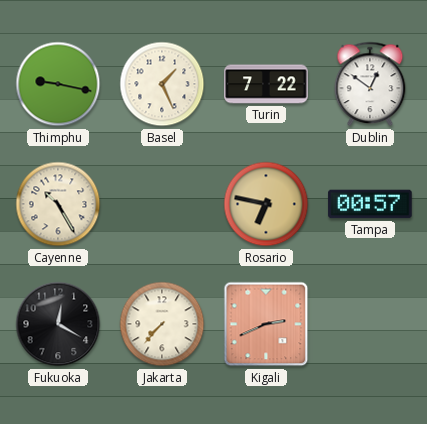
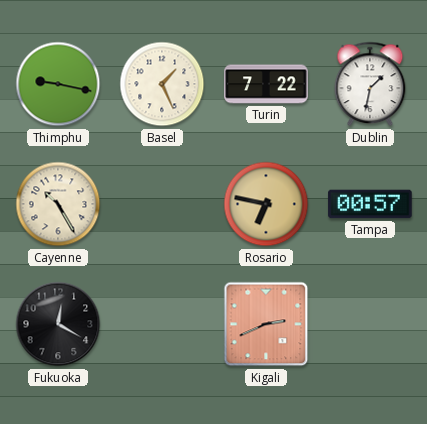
Dublin: 12:51 -> 1:32
Jakarta: 7:37 -> none
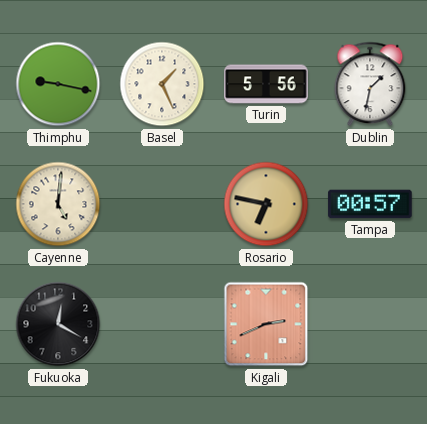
Turin: 7:22 -> 5:56
Cayenne: 10:25 -> 5:01
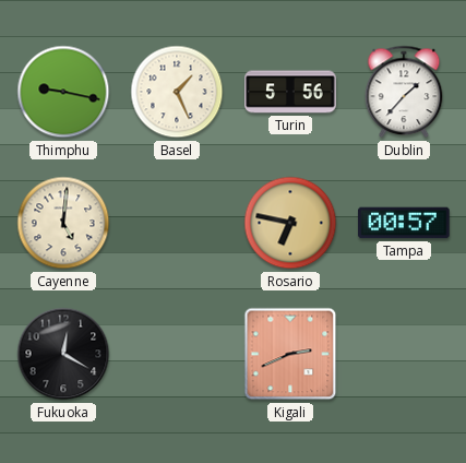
Dublin: 1:32 -> 1:37
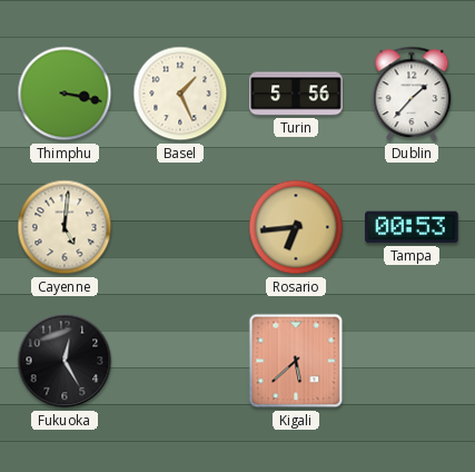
Thimphu: 9:17 -> 3:17
Rosario: 6:47 -> 6:44
Tampa: 00:57 -> 00:53
Fukuoka: 12:20 -> 12:25
Kigali: 2:41 -> 5:38
